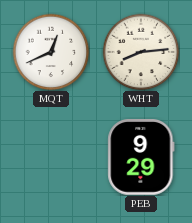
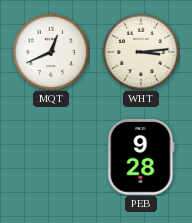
WHT: 8:14 -> 3:14
PEB: 9:29 -> 9:28
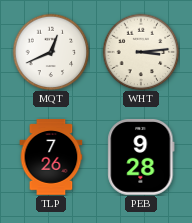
TLP: none -> 7:26
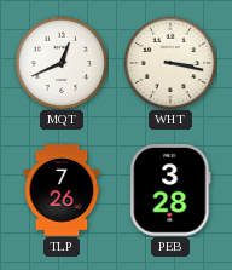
WHT: 3:14 -> 3:17
PEB: 9:28 -> 3:28
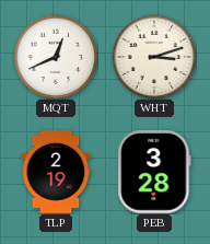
WHT: 3:17 -> 3:12
TLP: 7:26 -> 2:19
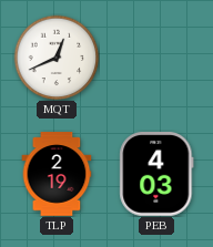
WHT: 3:12 -> none
PEB: 3:28 -> 4:03
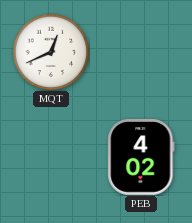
TLP: 2:19 -> none
PEB: 4:03 -> 4:02
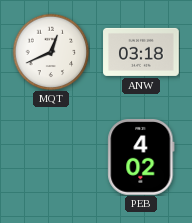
ANW: none -> 03:18
